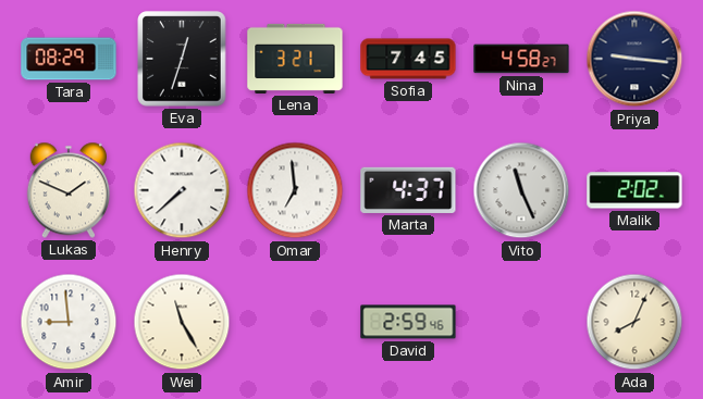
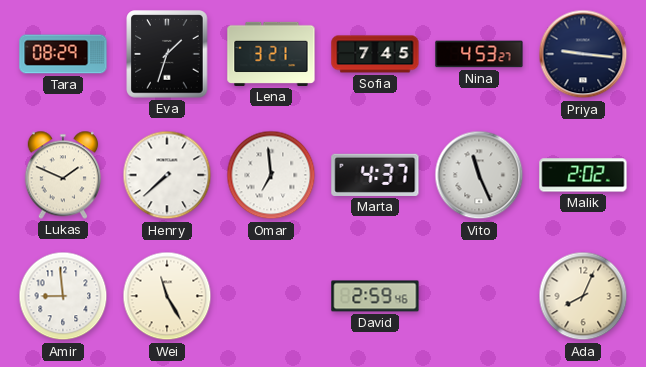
Eva: 12:33 -> 1:33
Nina: 4:58 -> 4:53
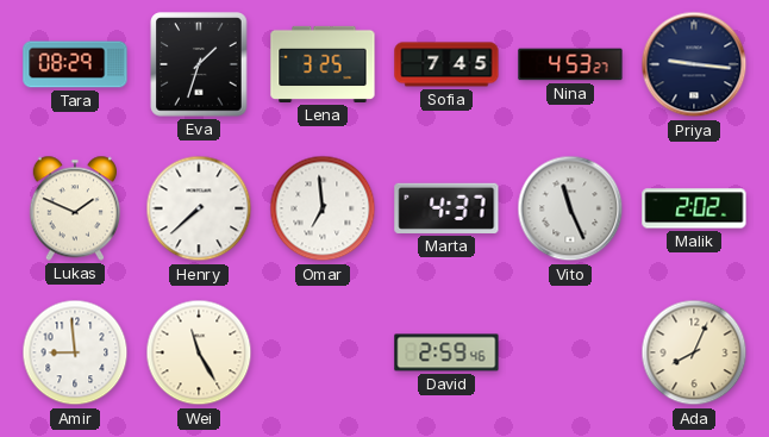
Lena: 3:21 -> 3:25
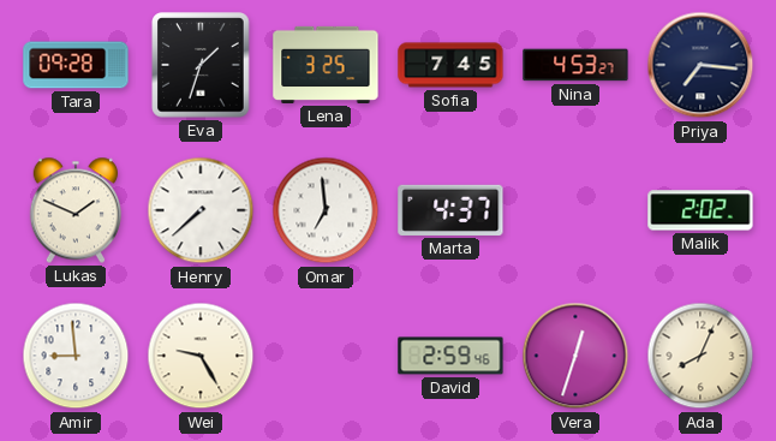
Tara: 08:29 -> 09:28
Priya: 9:16 -> 7:16
Vito: 11:26 -> none
Wei: 11:25 -> 9:25
Vera: none -> 12:33
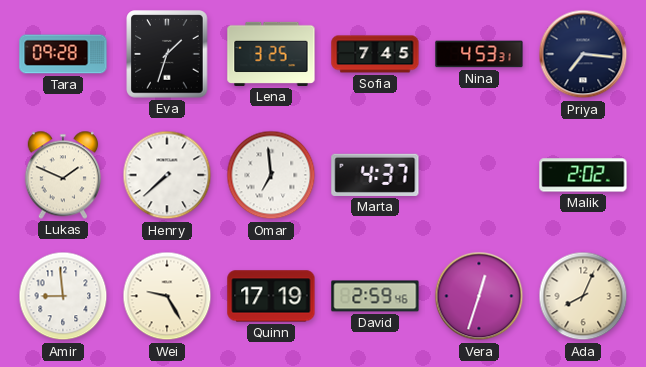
Nina: 4:53:27 -> 4:53:31
Quinn: none -> 17:19
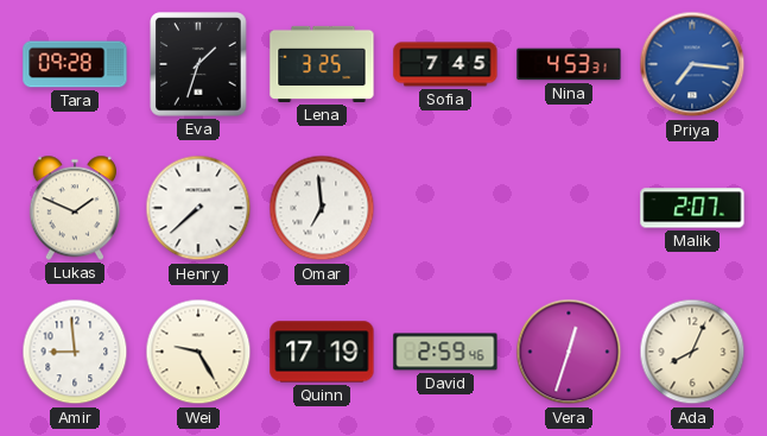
Priya dial: navy -> blue
Marta: 4:37 -> none
Malik: 2:02 -> 2:07
